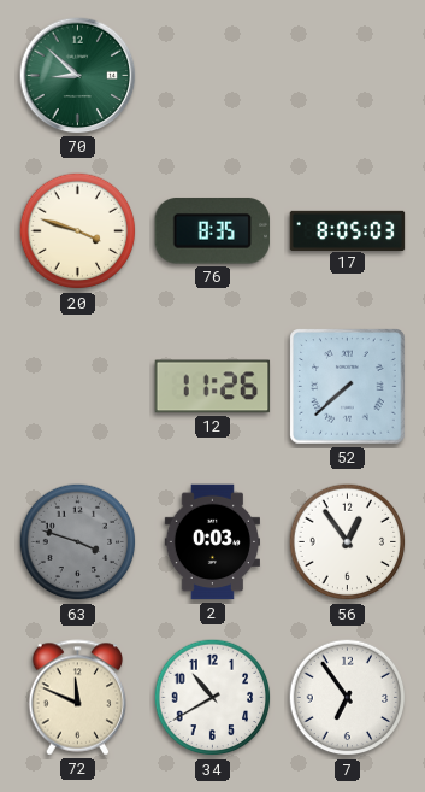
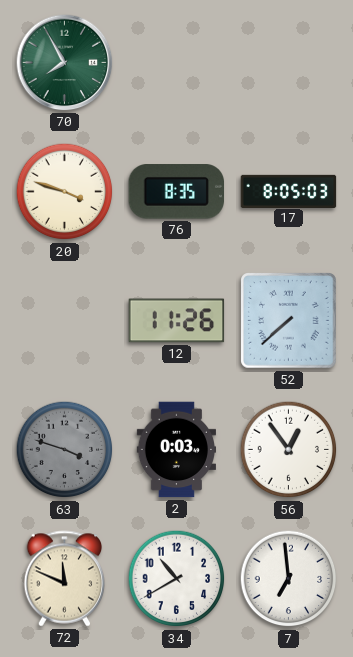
70: 8:52 -> 7:55
7: 6:54 -> 6:59
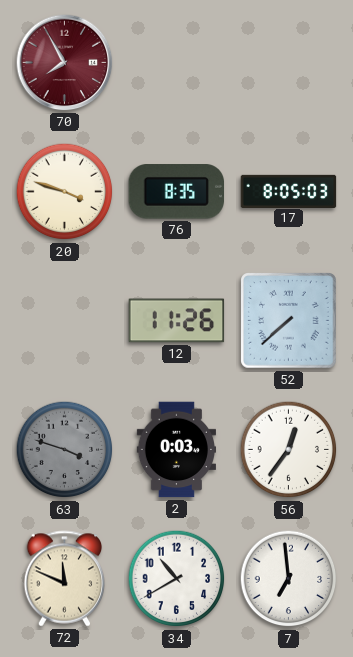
70 dial: green -> burgundy
56: 12:54 -> 12:36
